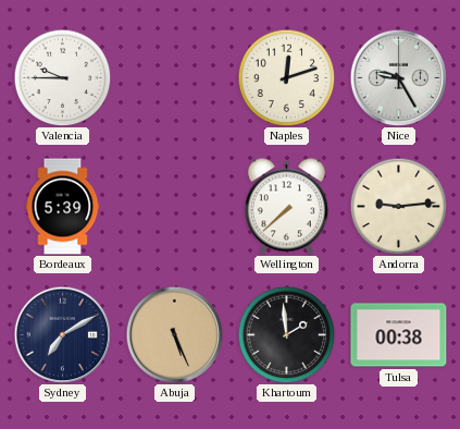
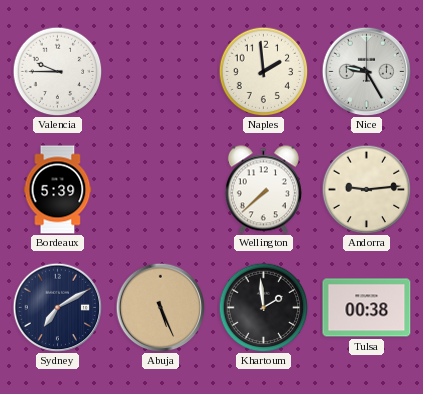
Naples: 12:12 -> 1:59
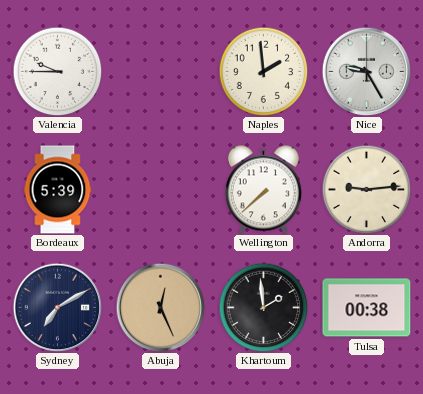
Abuja: 5:26 -> 12:26
